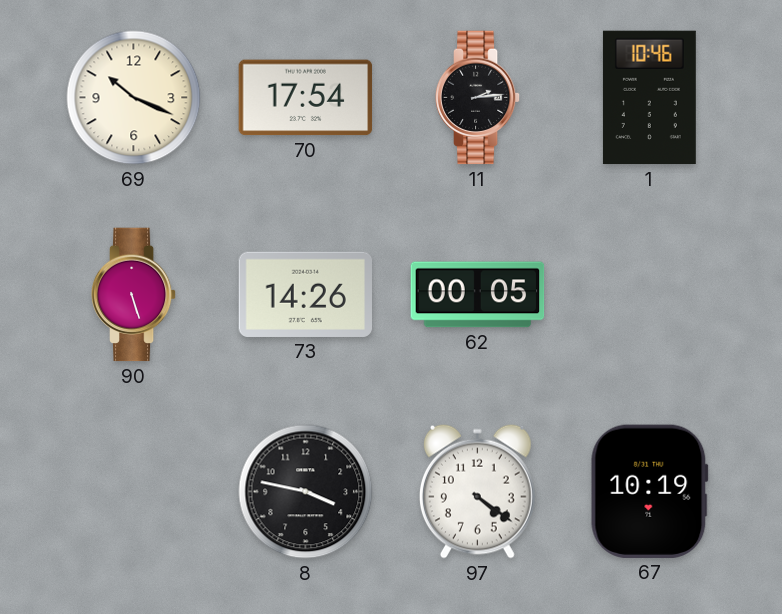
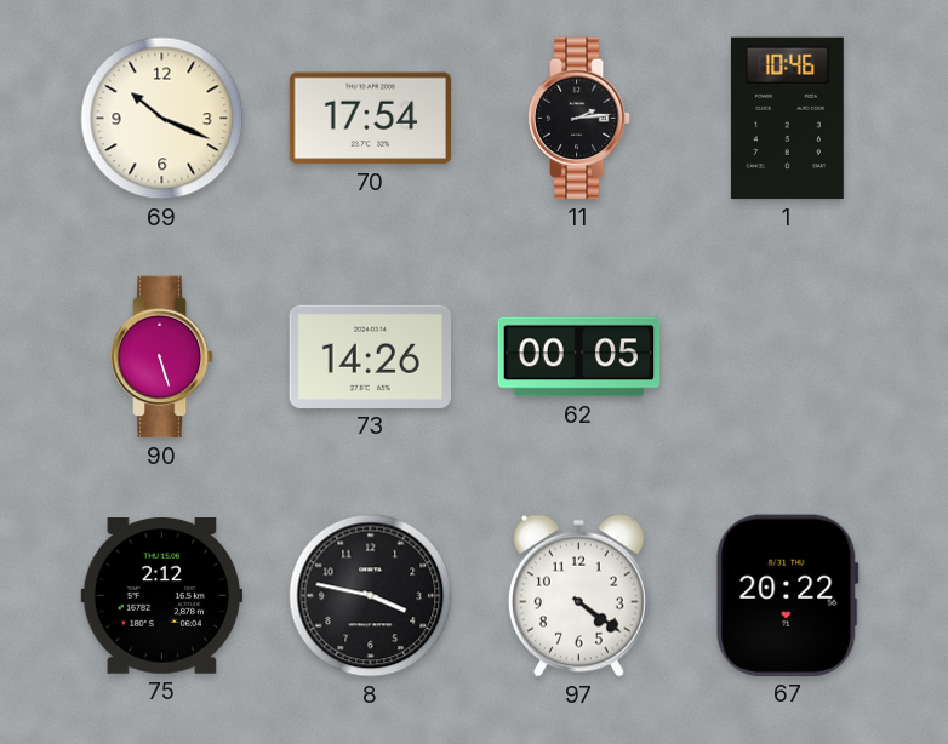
75: none -> 2:12
67: 10:19 -> 20:22
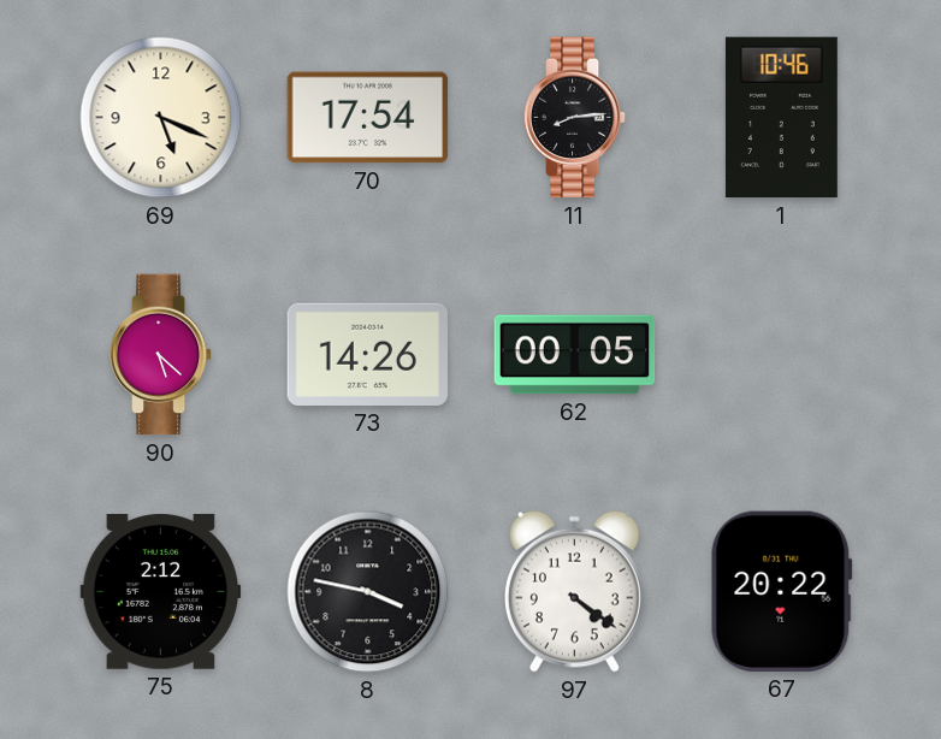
69: 10:19 -> 5:19
11: 2:14 -> 8:14
90: 5:27 -> 5:22
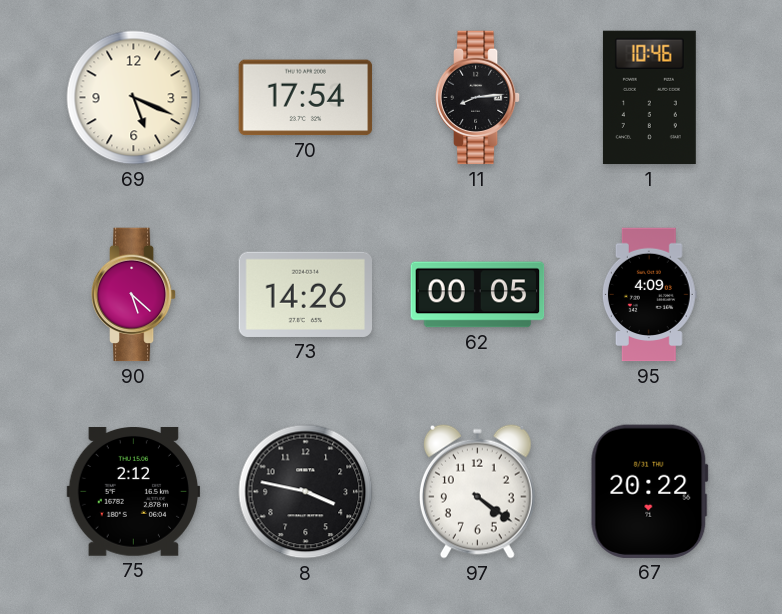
95: none -> 4:09
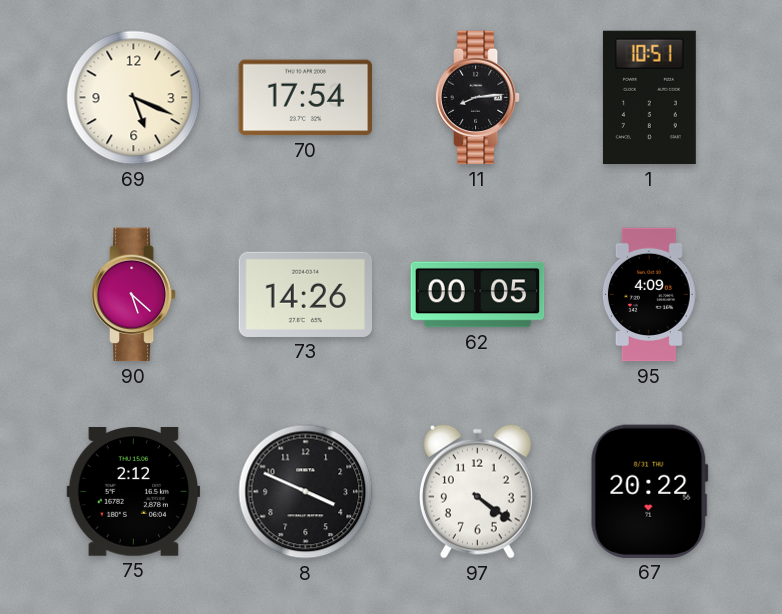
1: 10:46 -> 10:51
8: 3:47 -> 3:49
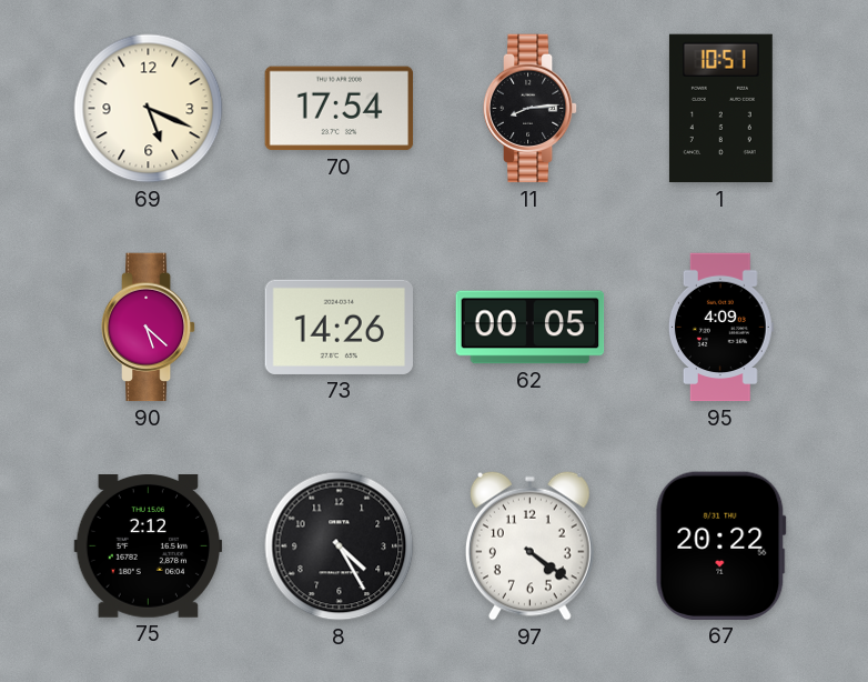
8: 3:49 -> 4:25
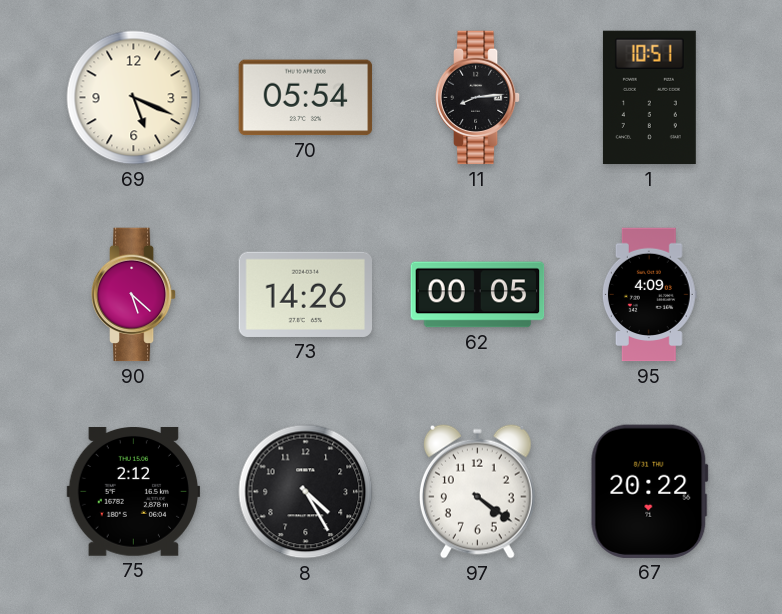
70: 17:54 -> 05:54
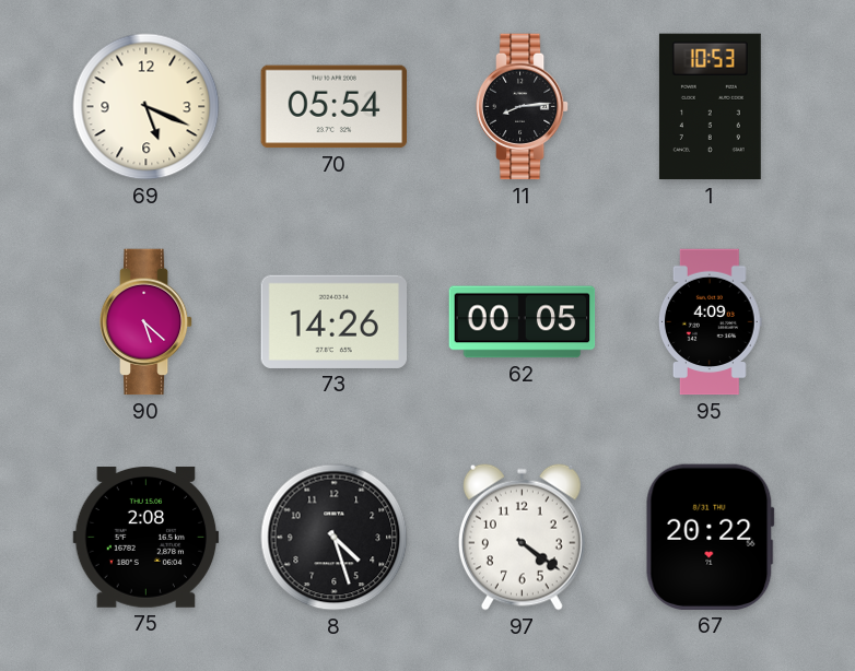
1: 10:51 -> 10:53
75: 2:12 -> 2:08
8: 4:25 -> 4:27
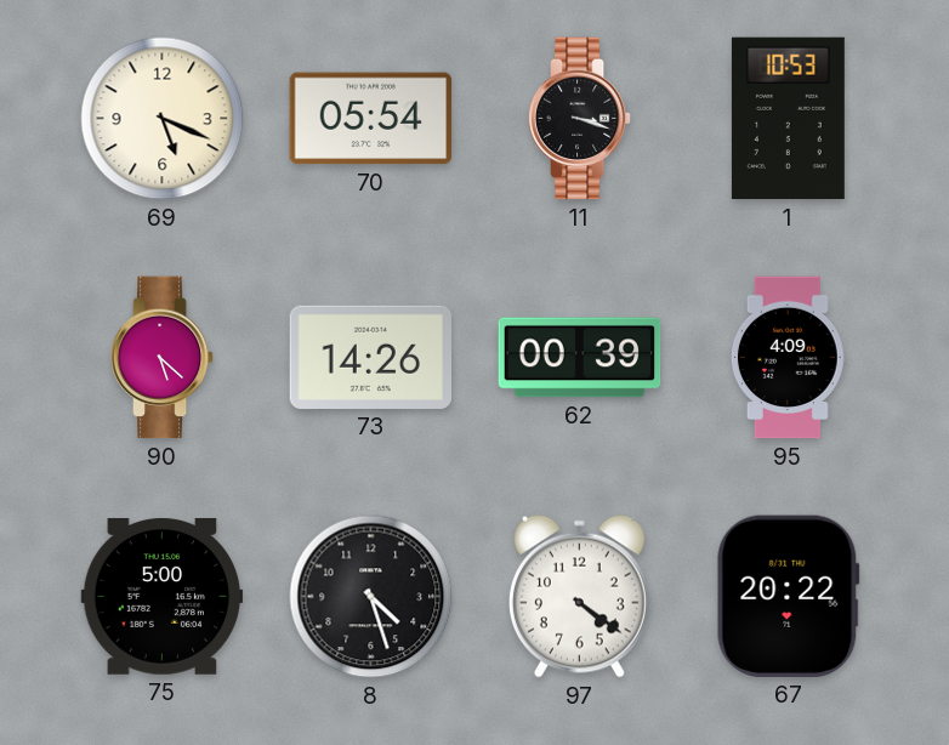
11: 8:14 -> 3:18
62: 00:05 -> 00:39
75: 2:08 -> 5:00
